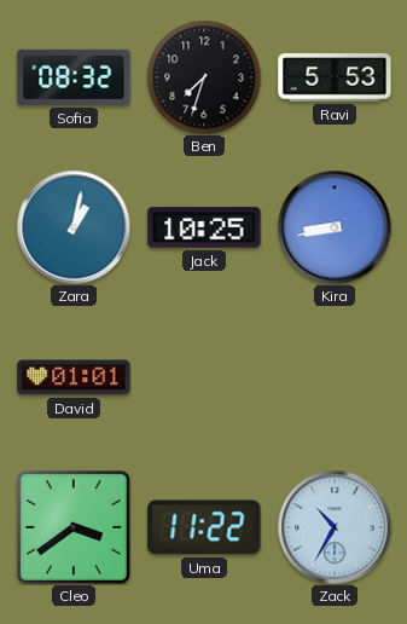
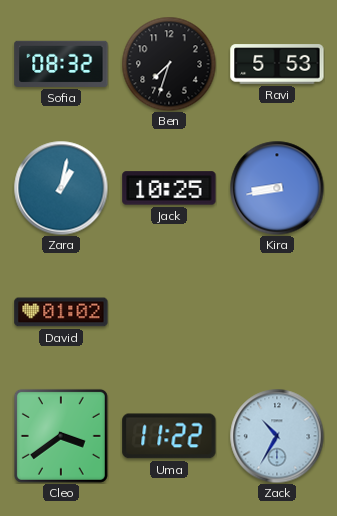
David: 01:01 -> 01:02
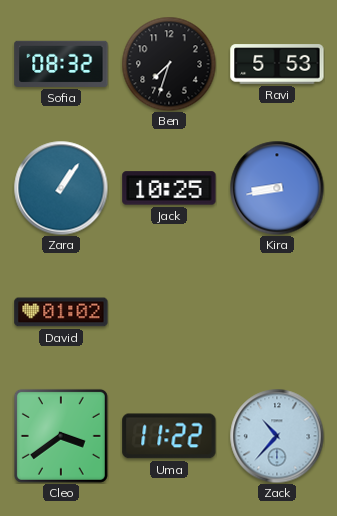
Zara: 1:02 -> 1:06
Zack: 10:35 -> 10:37
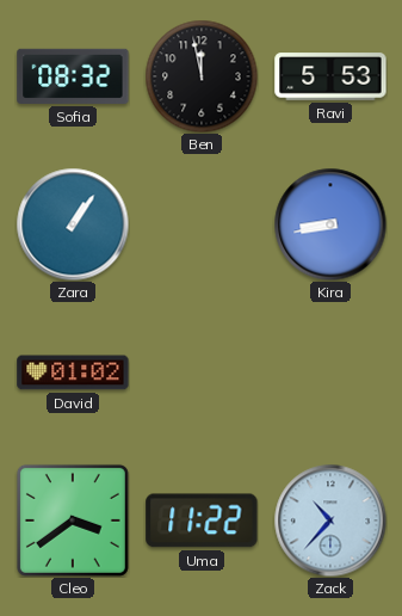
Ben: 7:33 -> 11:58
Jack: 10:25 -> none
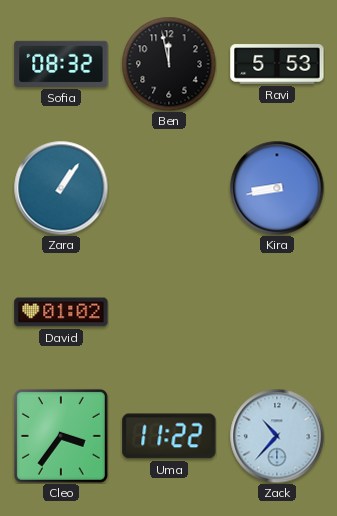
Cleo: 3:39 -> 3:36
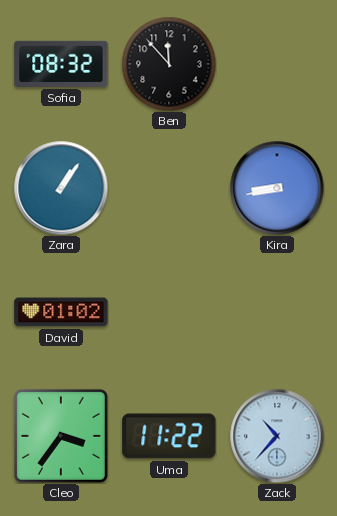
Ben: 11:58 -> 11:53
Ravi: 5:53 -> none
